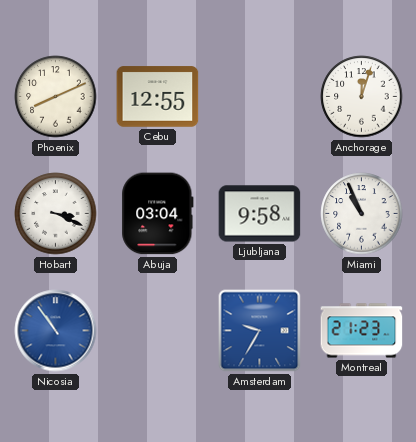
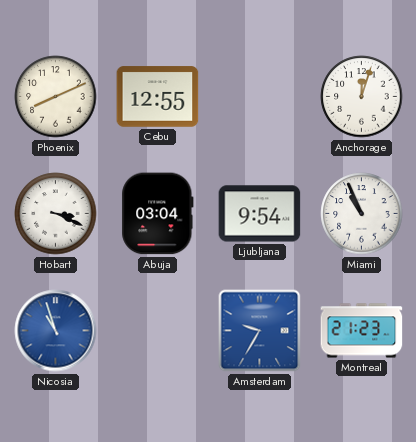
Ljubljana: 9:58 -> 9:54
Nicosia: 10:54 -> 10:57
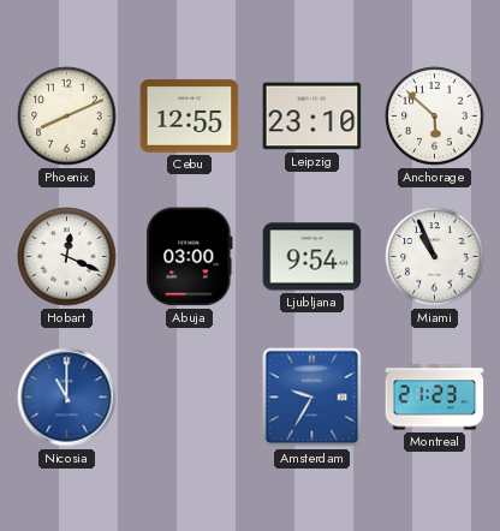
Leipzig: none -> 23:10
Anchorage: 12:03 -> 5:52
Hobart: 3:19 -> 12:19
Abuja: 03:04 -> 03:00
Nicosia: 10:57 -> 11:00
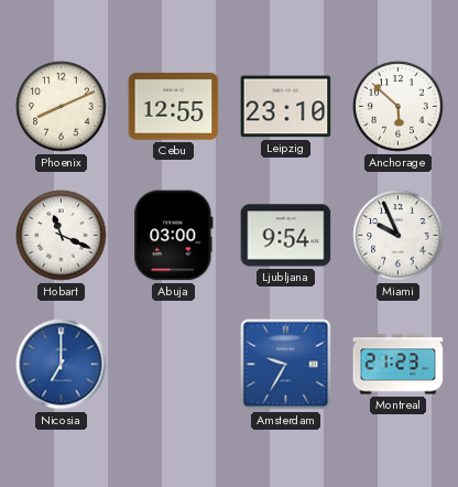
Hobart: 12:19 -> 11:19
Miami: 10:56 -> 9:56
Nicosia: 11:00 -> 7:00
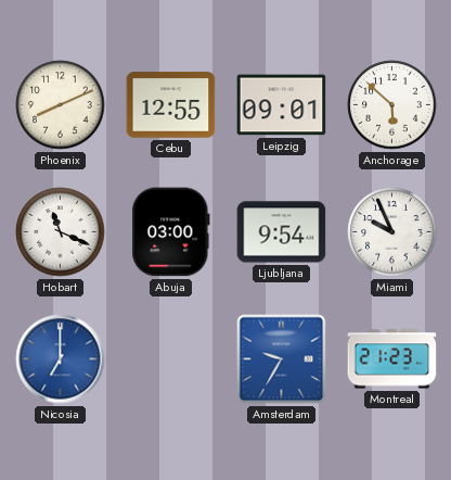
Leipzig: 23:10 -> 09:01
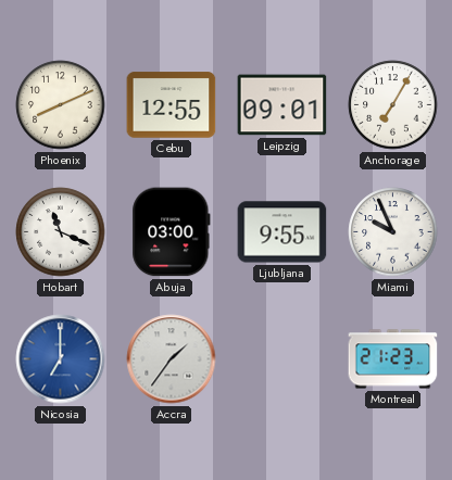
Anchorage: 5:52 -> 7:05
Ljubljana: 9:54 -> 9:55
Accra: none -> 1:36
Amsterdam: 9:35 -> none
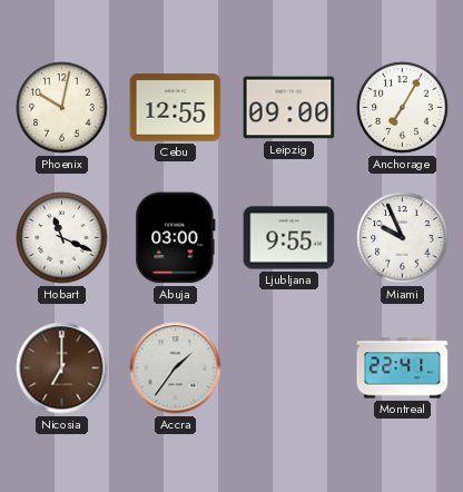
Phoenix: 8:11 -> 10:02
Leipzig: 09:01 -> 09:00
Nicosia dial: blue -> brown
Montreal: 21:23 -> 22:41
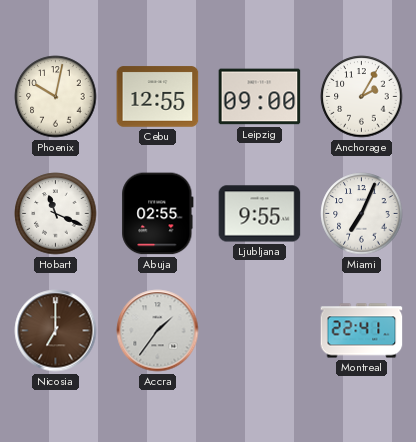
Anchorage: 7:05 -> 2:05
Abuja: 03:00 -> 02:55
Miami: 9:56 -> 7:04
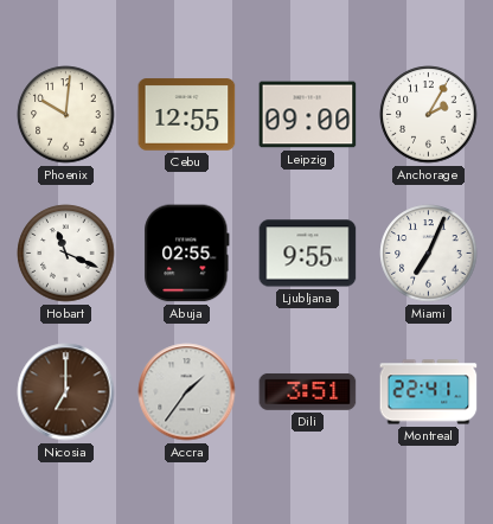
Phoenix: 10:02 -> 10:01
Dili: none -> 3:51
